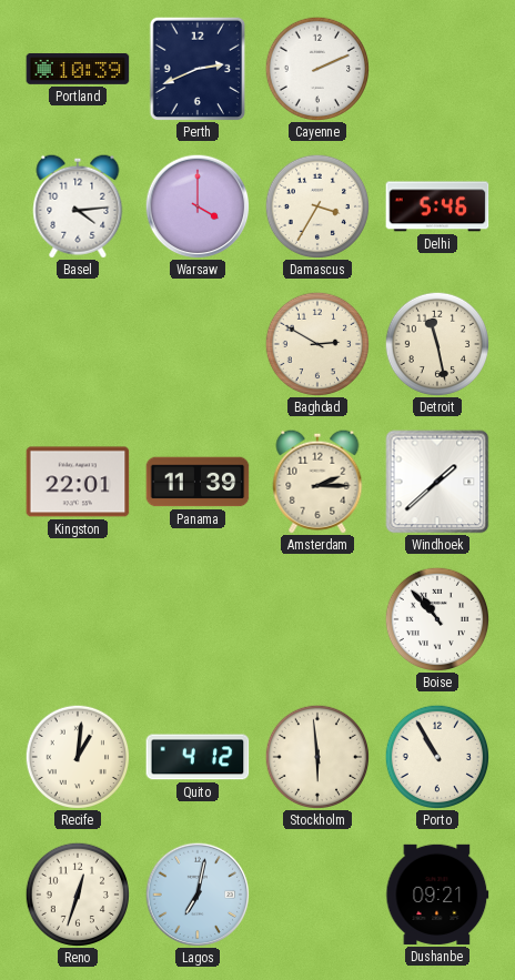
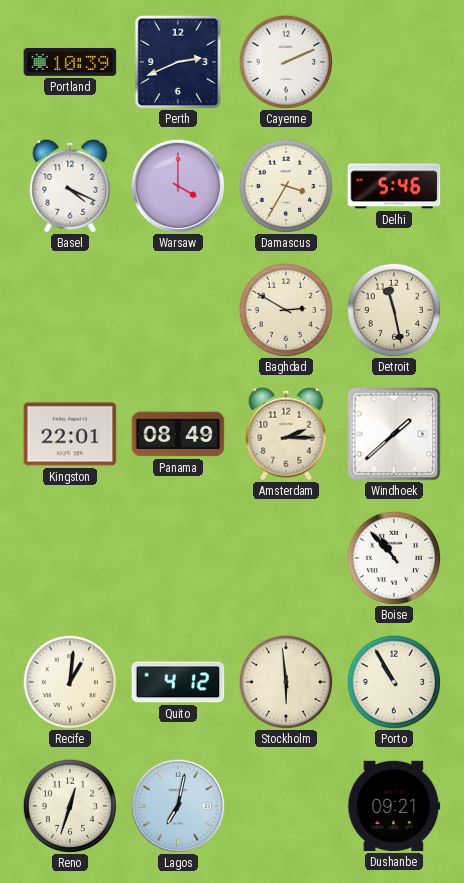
Basel: 4:14 -> 4:19
Panama: 11:39 -> 08:49
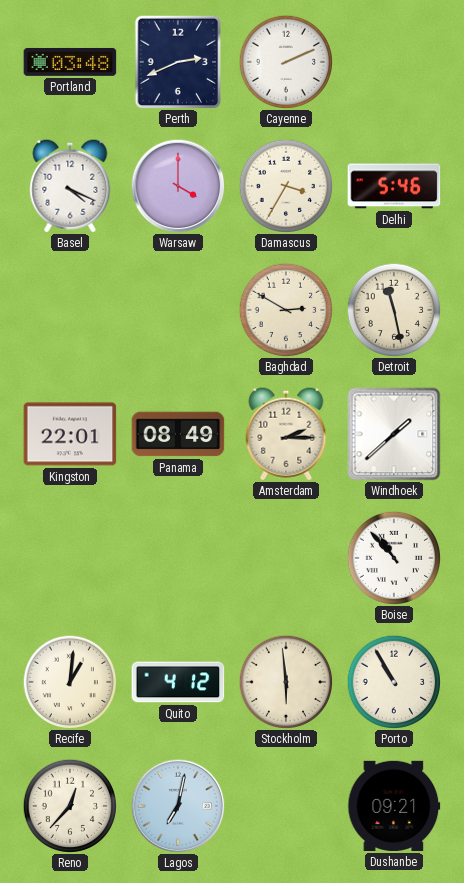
Portland: 10:39 -> 03:48
Reno: 12:33 -> 12:37
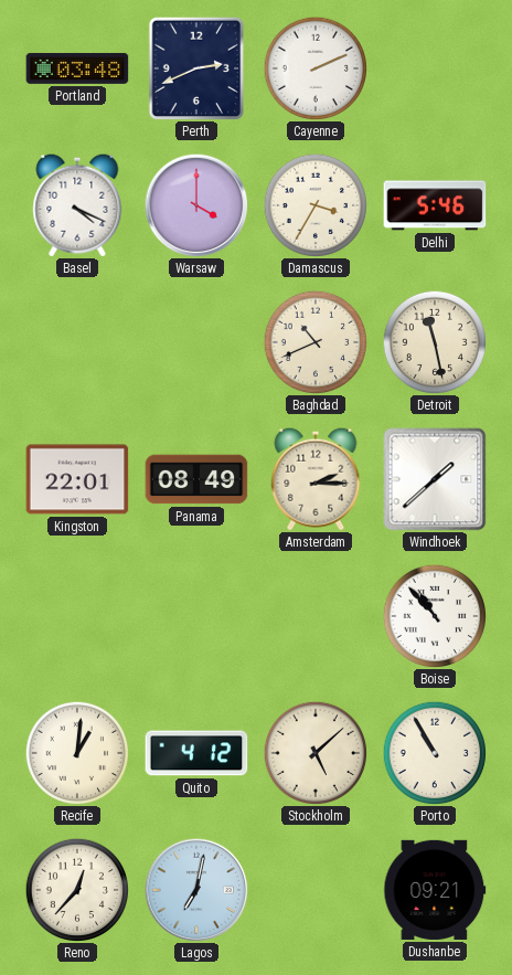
Baghdad: 2:50 -> 10:41
Stockholm: 5:59 -> 5:08
